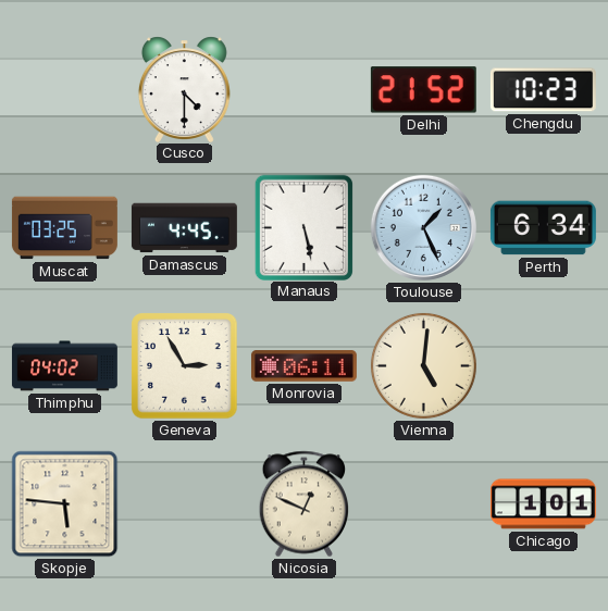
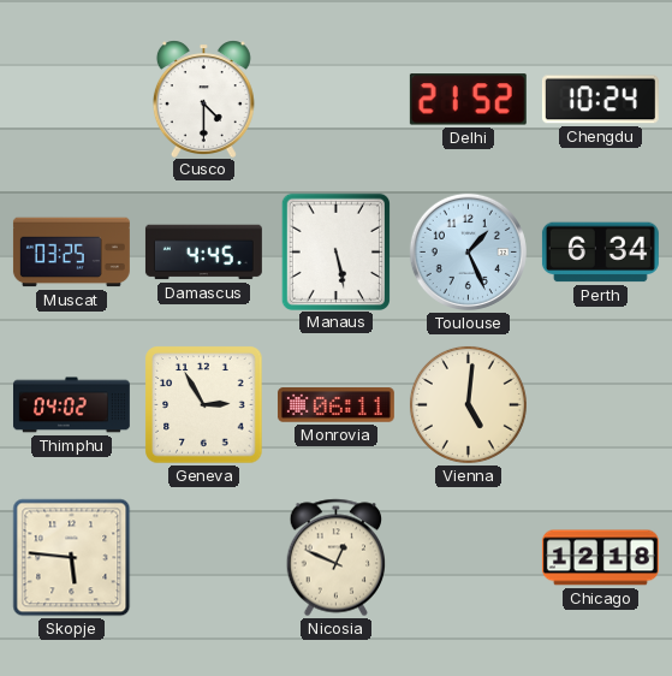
Chengdu: 10:23 -> 10:24
Chicago: 1:01 -> 12:18
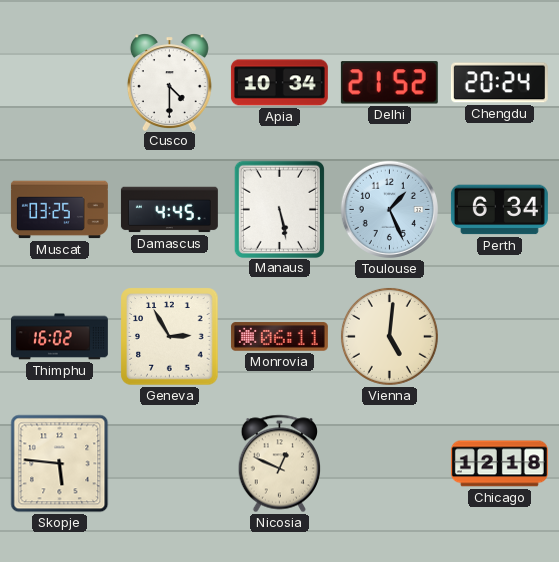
Apia: none -> 10:34
Chengdu: 10:24 -> 20:24
Thimphu: 04:02 -> 16:02
